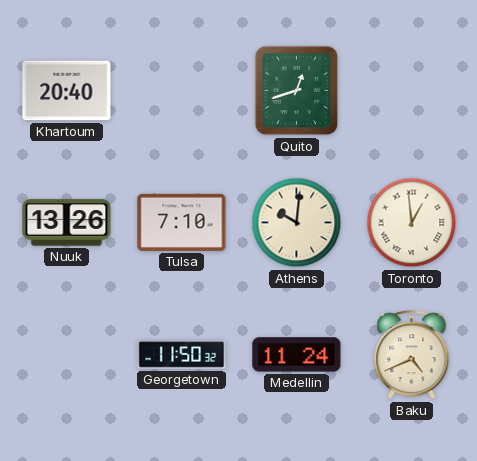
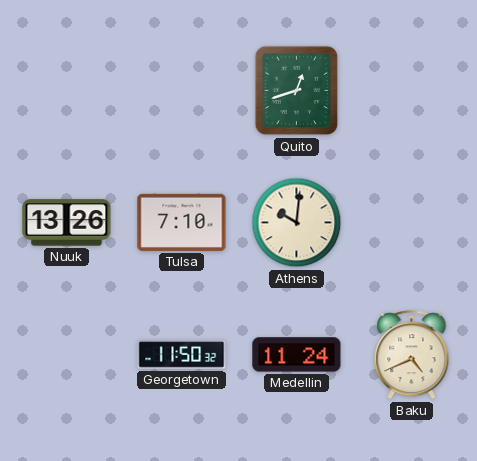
Khartoum: 20:40 -> none
Toronto: 12:59 -> none
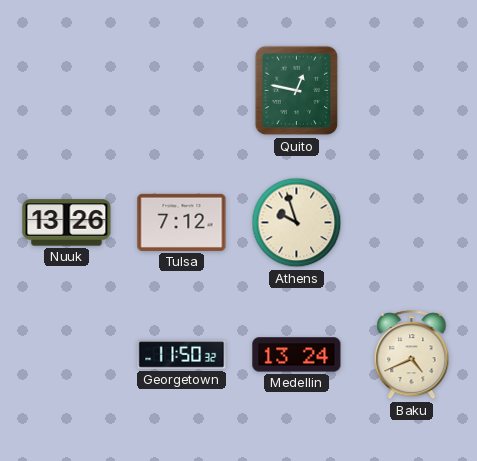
Quito: 12:42 -> 12:47
Tulsa: 7:10 -> 7:12
Athens: 10:01 -> 9:57
Medellin: 11:24 -> 13:24
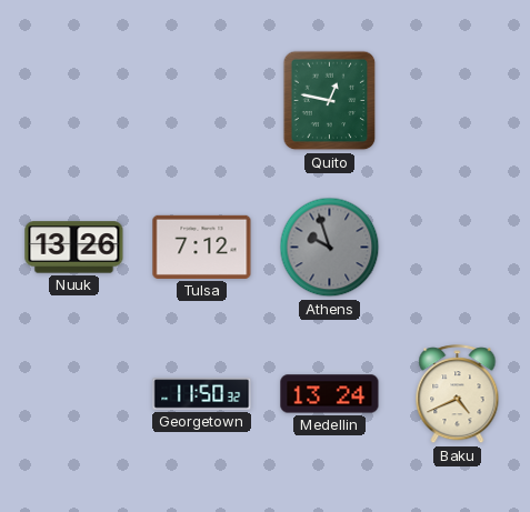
Athens dial: cream -> grey
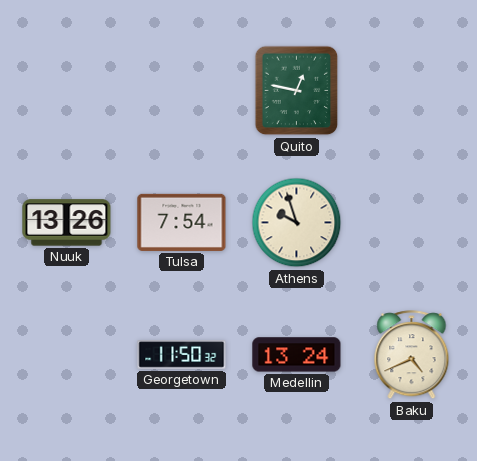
Tulsa: 7:12 -> 7:54
Athens dial: grey -> cream
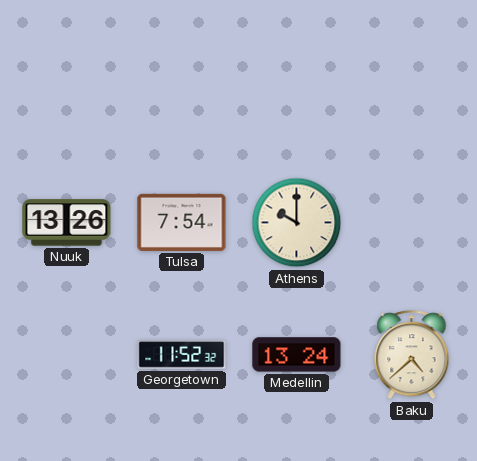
Quito: 12:47 -> none
Athens: 9:57 -> 10:00
Georgetown: 11:50 -> 11:52
Baku: 4:41 -> 4:38
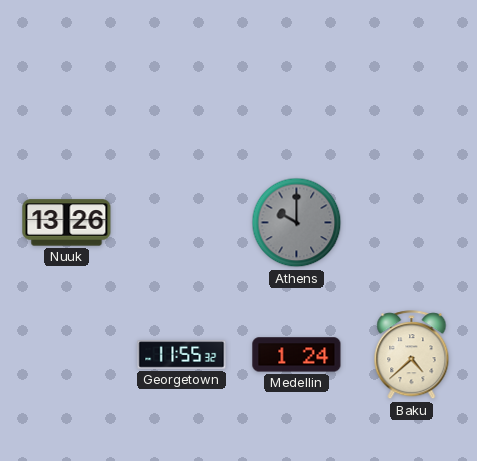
Tulsa: 7:54 -> none
Athens dial: cream -> grey
Georgetown: 11:52 -> 11:55
Medellin: 13:24 -> 1:24
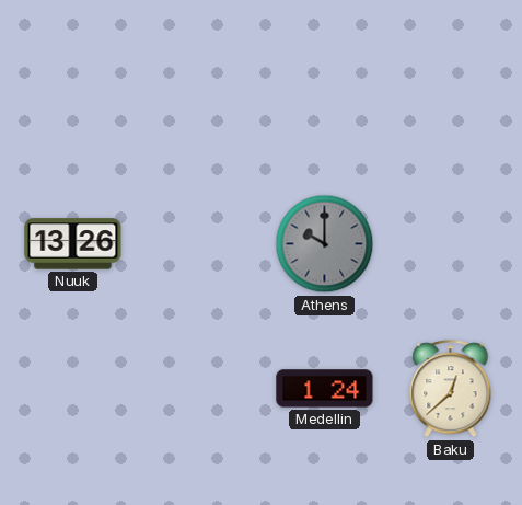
Georgetown: 11:55 -> none
Baku: 4:38 -> 12:38
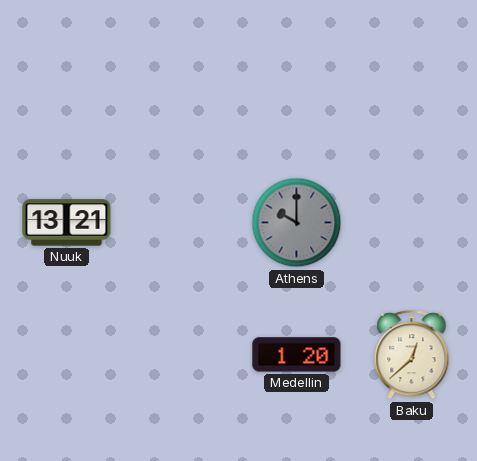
Nuuk: 13:26 -> 13:21
Medellin: 1:24 -> 1:20
